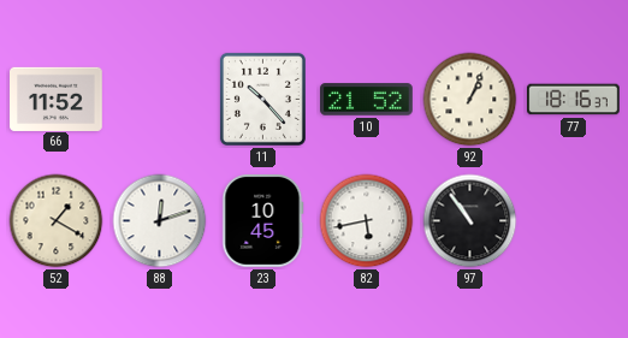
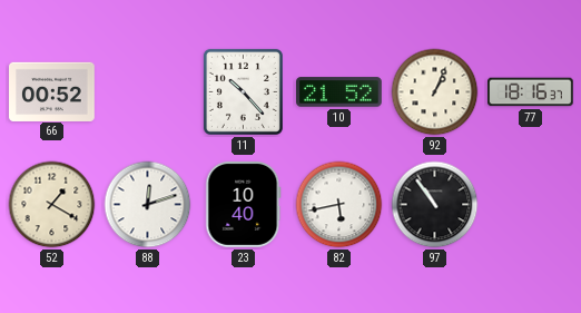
66: 11:52 -> 00:52
23: 10:45 -> 10:40
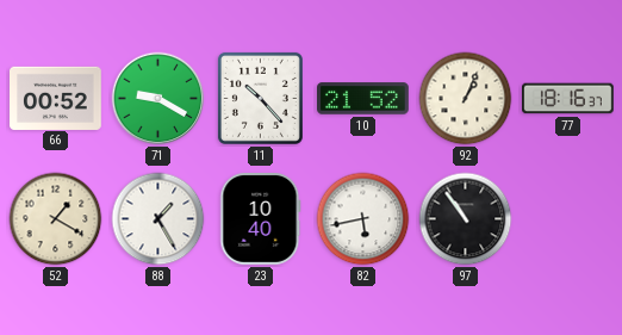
71: none -> 9:20
88: 12:12 -> 1:25
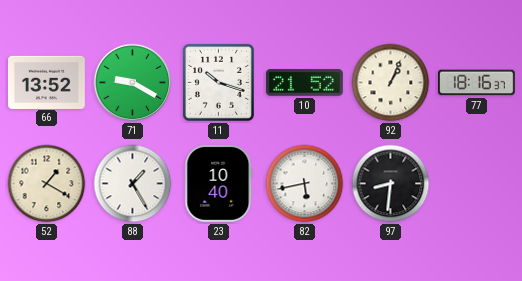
66: 00:52 -> 13:52
11: 10:23 -> 10:18
97: 10:54 -> 8:31
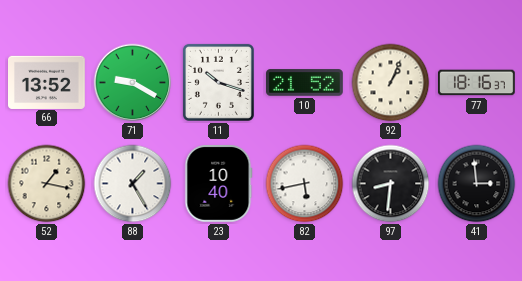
52: 1:20 -> 1:17
41: none -> 2:59
